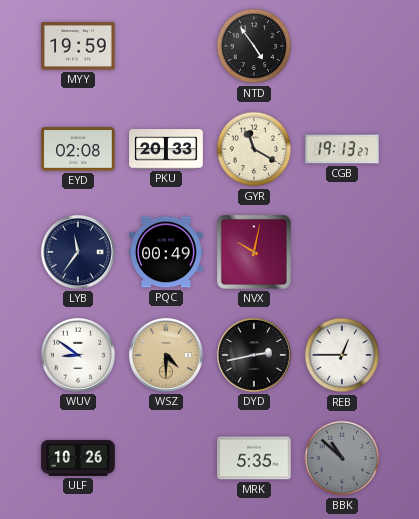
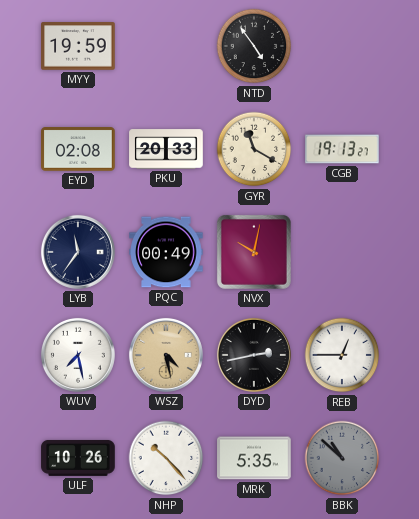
WUV: 8:51 -> 7:28
WSZ: 4:30 -> 4:28
NHP: none -> 10:23
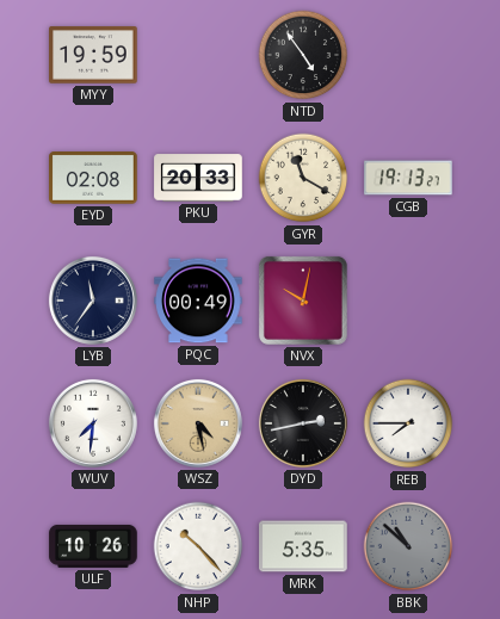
WUV: 7:28 -> 7:31
REB: 12:45 -> 7:45
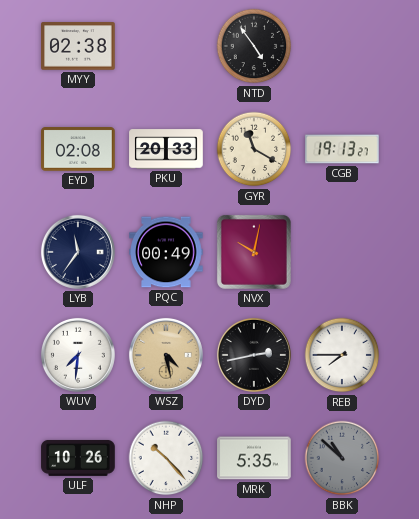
MYY: 19:59 -> 02:38
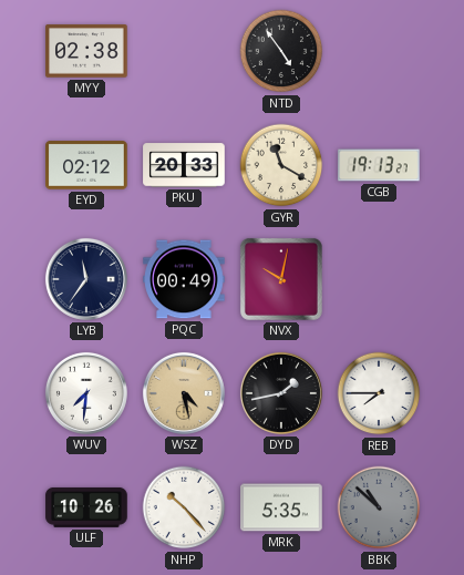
EYD: 02:08 -> 02:12
DYD: 2:43 -> 1:43
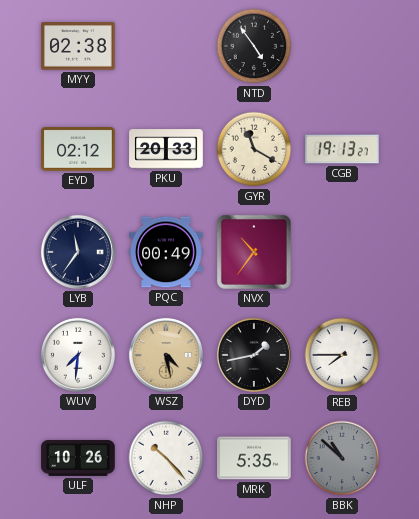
NVX: 10:02 -> 10:36
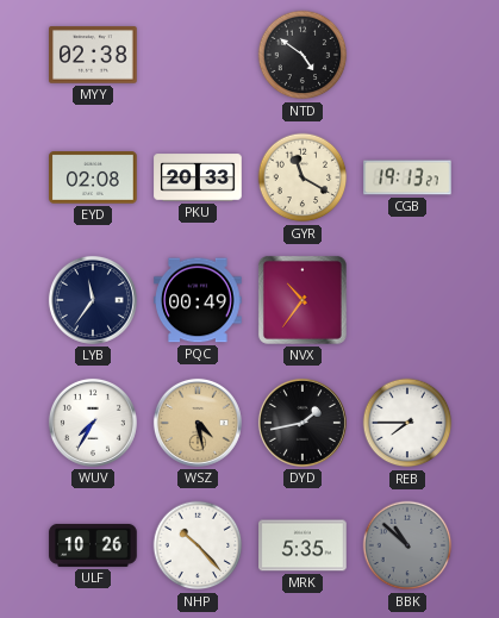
NTD: 4:54 -> 4:51
EYD: 02:12 -> 02:08
WUV: 7:31 -> 7:35
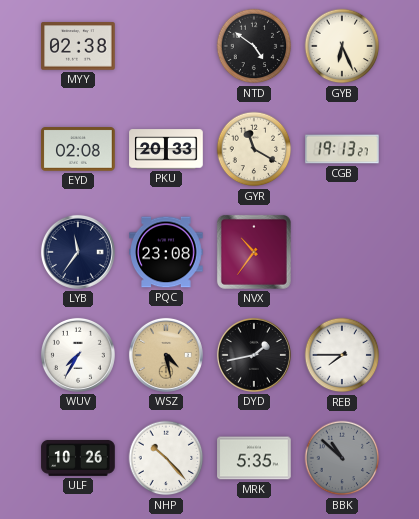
GYB: none -> 6:26
PQC: 00:49 -> 23:08
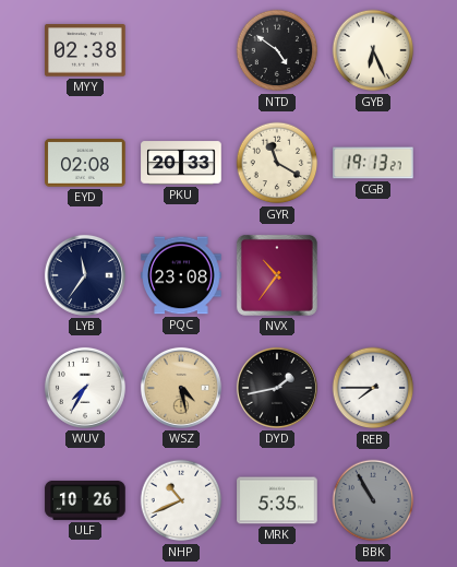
NHP: 10:23 -> 10:41
BBK: 10:52 -> 10:55
